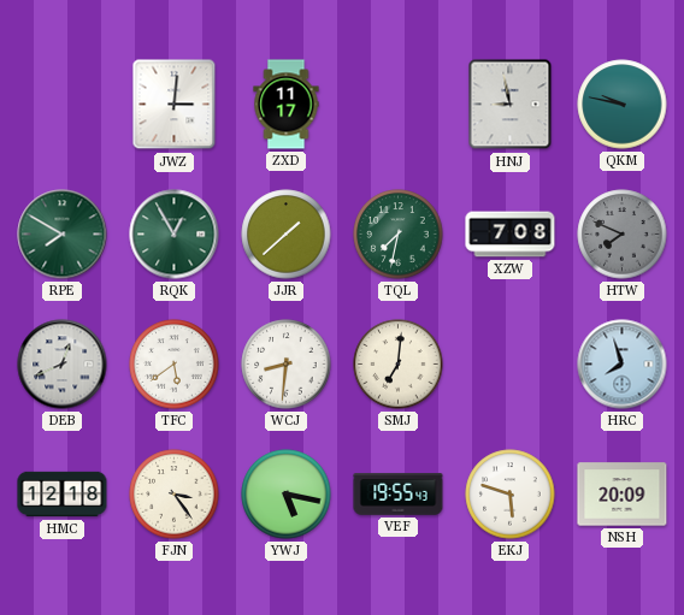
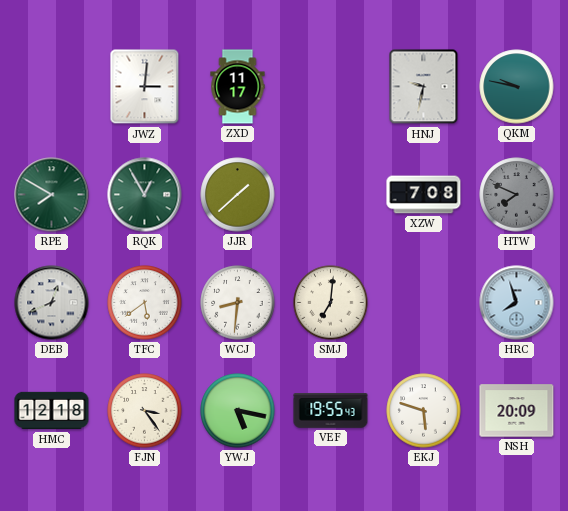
HNJ: 8:58 -> 9:32
TQL: 7:32 -> none
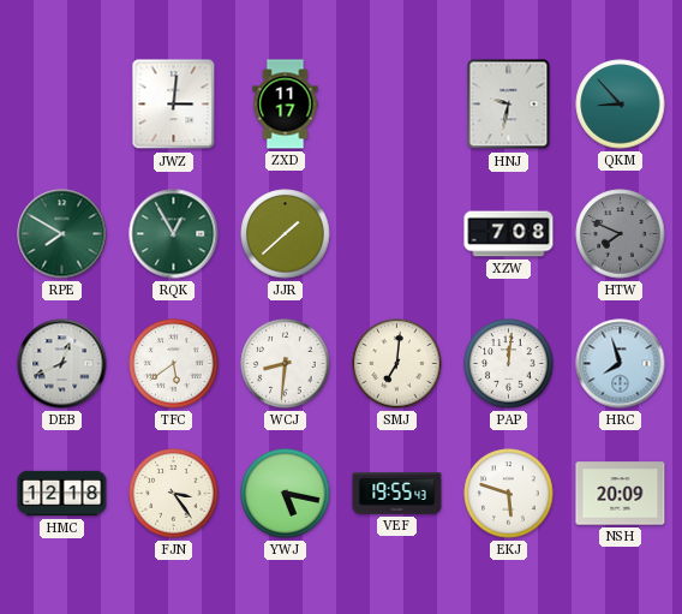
QKM: 9:47 -> 8:53
PAP: none -> 12:01
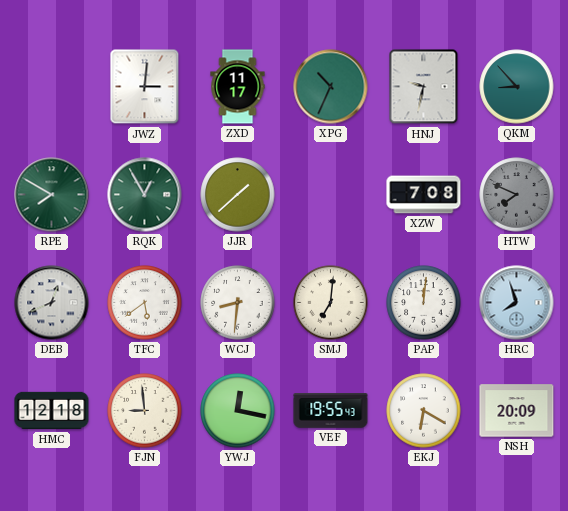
XPG: none -> 10:34
FJN: 3:24 -> 8:59
YWJ: 5:17 -> 12:17
EKJ: 5:48 -> 6:20
